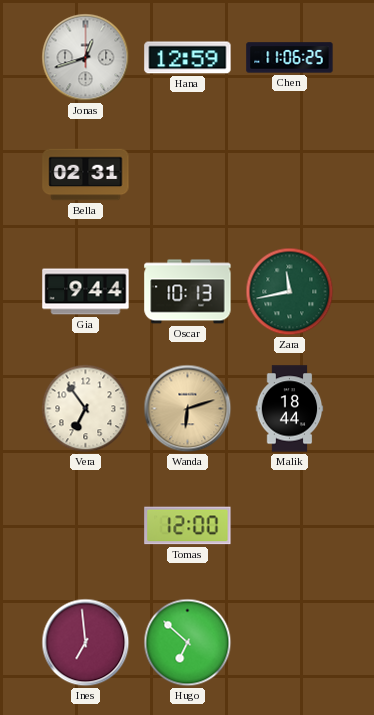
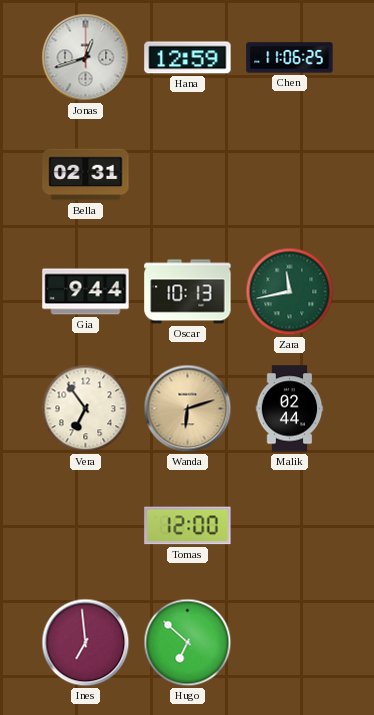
Malik: 18:44 -> 02:44
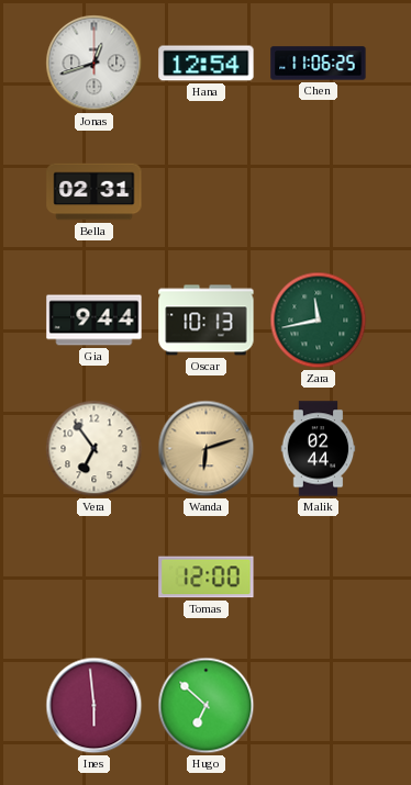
Hana: 12:59 -> 12:54
Ines: 6:59 -> 5:59
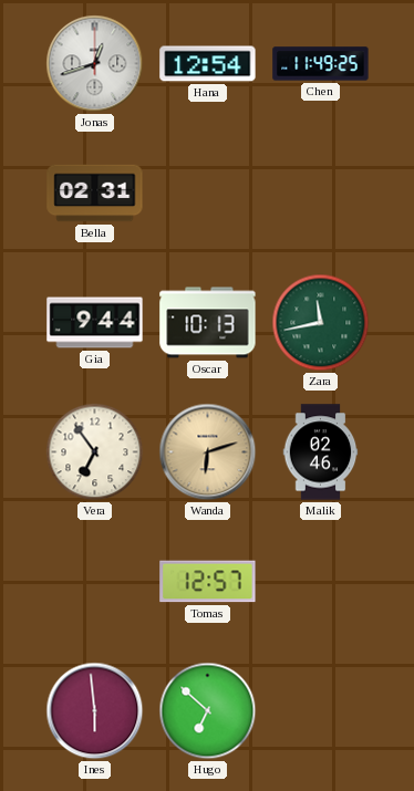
Chen: 11:06 -> 11:49
Malik: 02:44 -> 02:46
Tomas: 12:00 -> 12:57
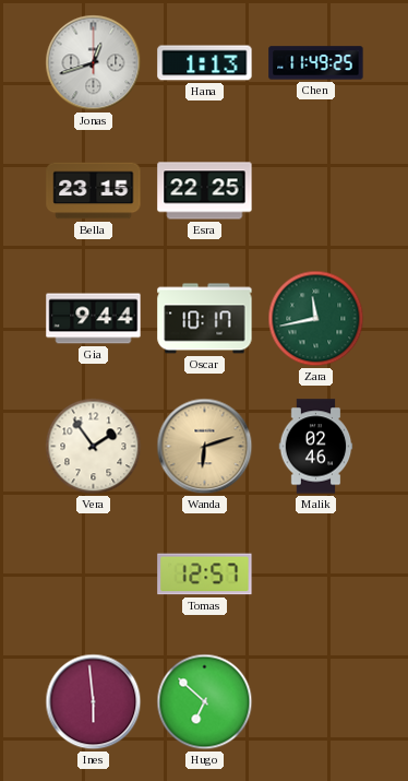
Hana: 12:54 -> 1:13
Bella: 02:31 -> 23:15
Esra: none -> 22:25
Oscar: 10:13 -> 10:17
Vera: 6:54 -> 1:54
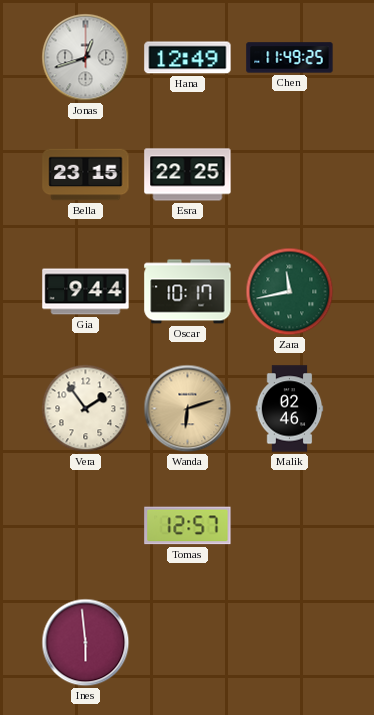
Hana: 1:13 -> 12:49
Hugo: 6:52 -> none
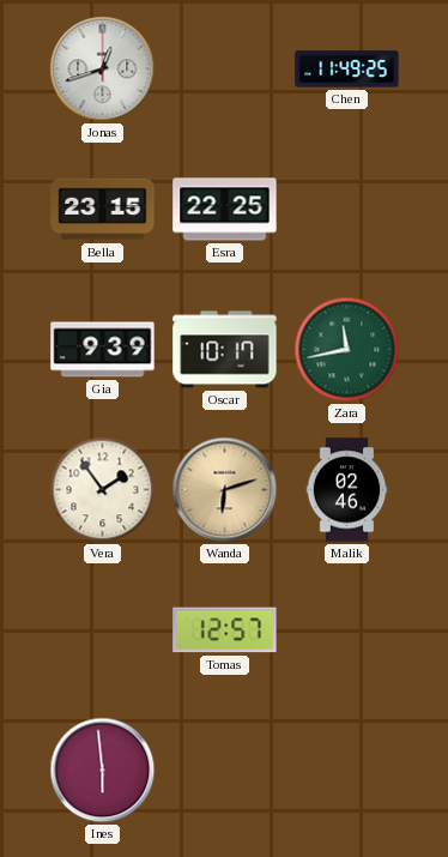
Hana: 12:49 -> none
Gia: 9:44 -> 9:39
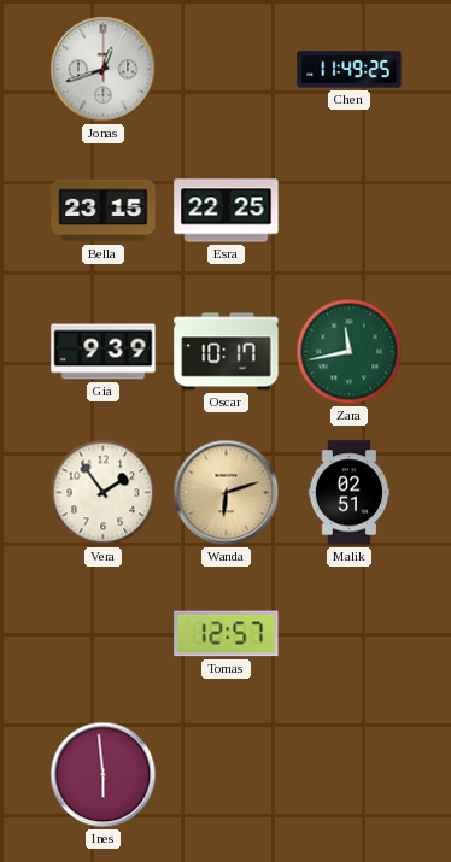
Malik: 02:46 -> 02:51
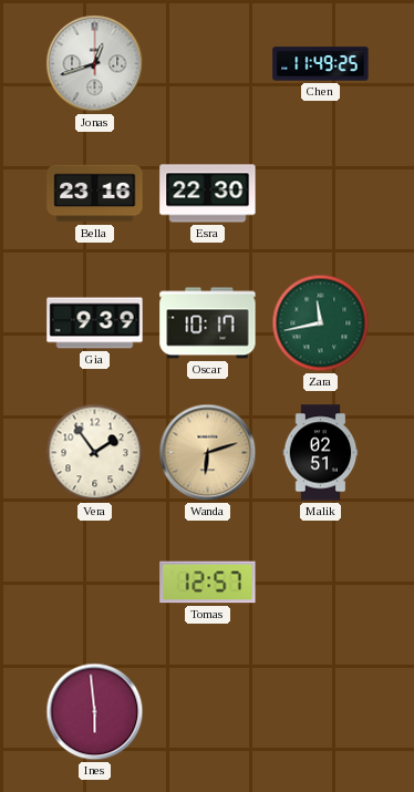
Bella: 23:15 -> 23:16
Esra: 22:25 -> 22:30
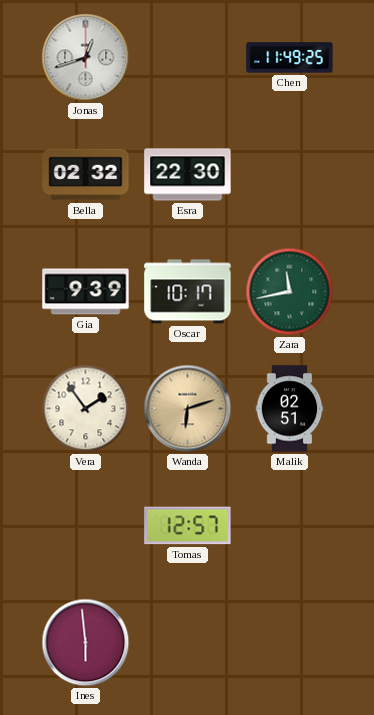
Bella: 23:16 -> 02:32
